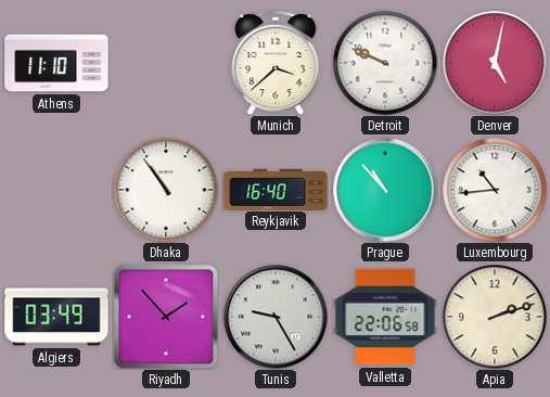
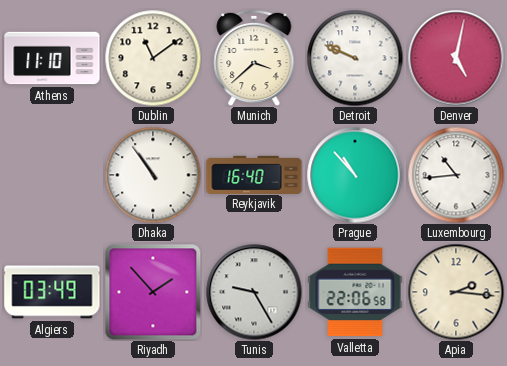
Dublin: none -> 11:09
Apia: 2:12 -> 2:16
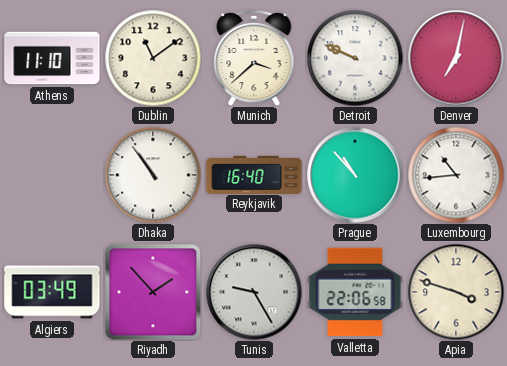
Denver: 5:02 -> 7:02
Apia: 2:16 -> 3:48
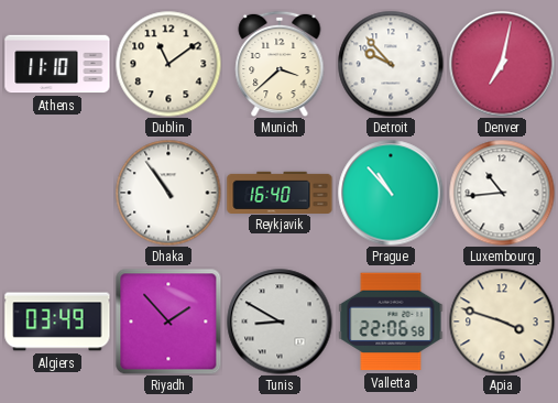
Detroit: 9:49 -> 9:53
Tunis: 9:25 -> 8:50
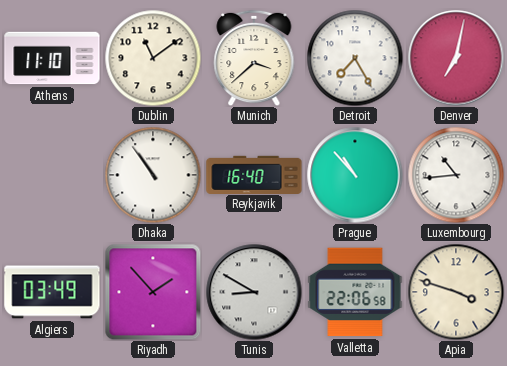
Detroit: 9:53 -> 7:25
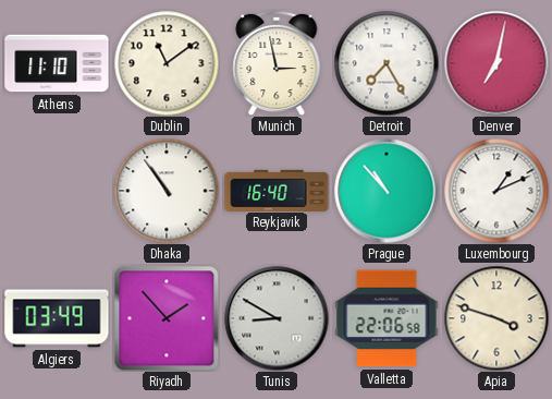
Munich: 3:38 -> 2:58
Luxembourg: 10:44 -> 1:11
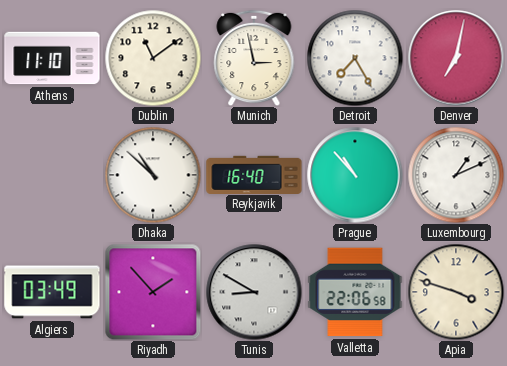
Dhaka: 10:54 -> 10:52
